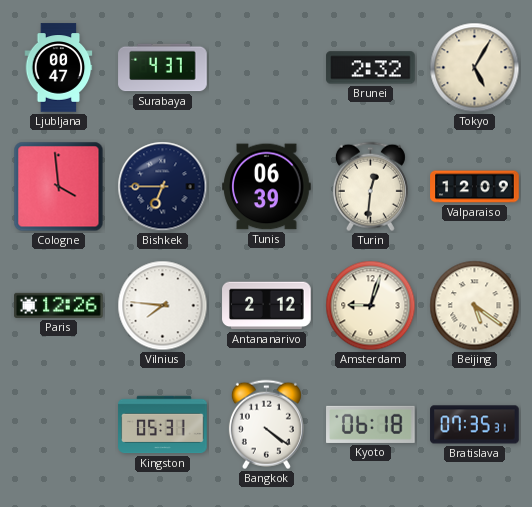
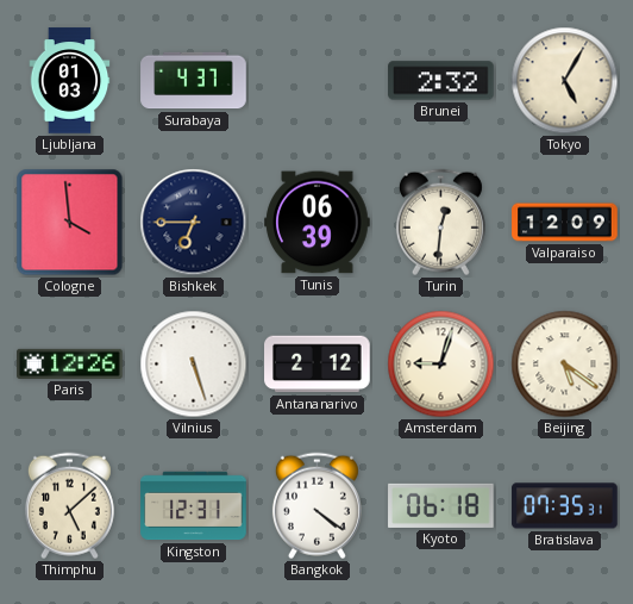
Ljubljana: 00:47 -> 01:03
Vilnius: 7:46 -> 5:27
Thimphu: none -> 5:08
Kingston: 05:31 -> 12:31
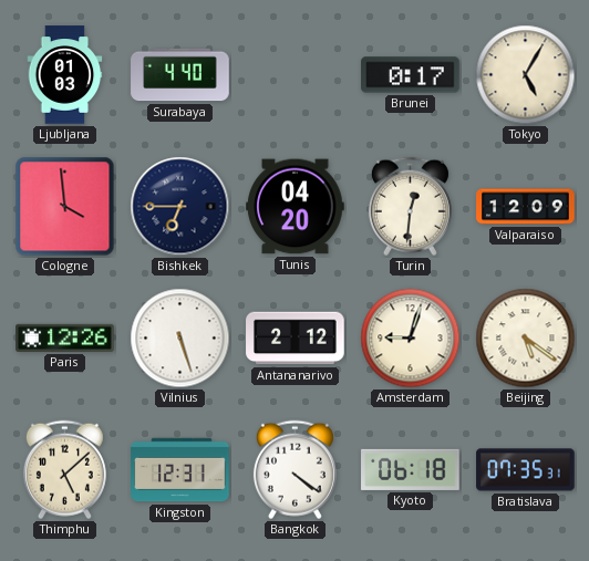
Surabaya: 4:37 -> 4:40
Brunei: 2:32 -> 0:17
Tunis: 06:39 -> 04:20
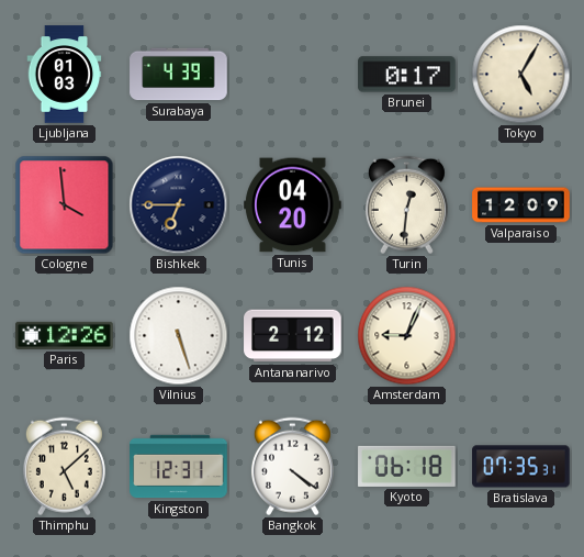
Surabaya: 4:40 -> 4:39
Amsterdam: 9:03 -> 9:04
Beijing: 5:21 -> none
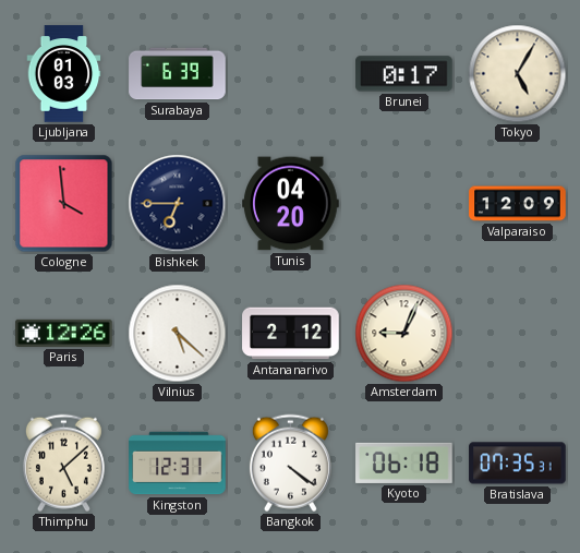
Surabaya: 4:39 -> 6:39
Turin: 12:31 -> none
Vilnius: 5:27 -> 5:22
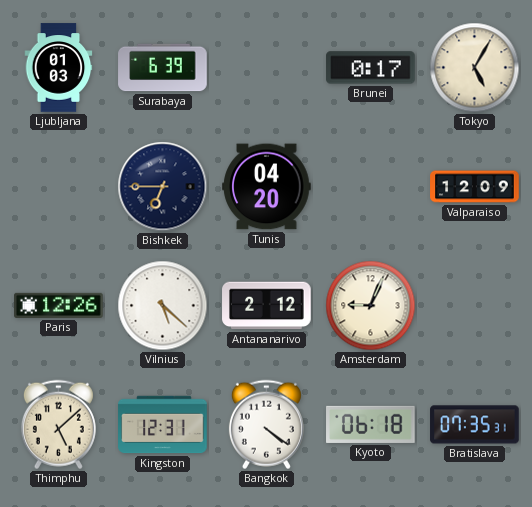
Cologne: 3:59 -> none
